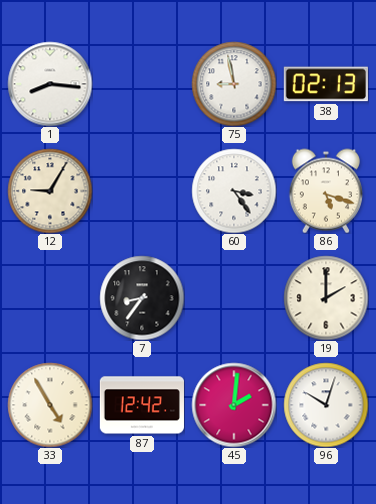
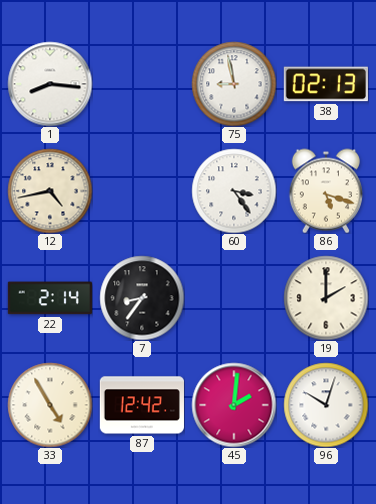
12: 9:05 -> 4:43
22: none -> 2:14
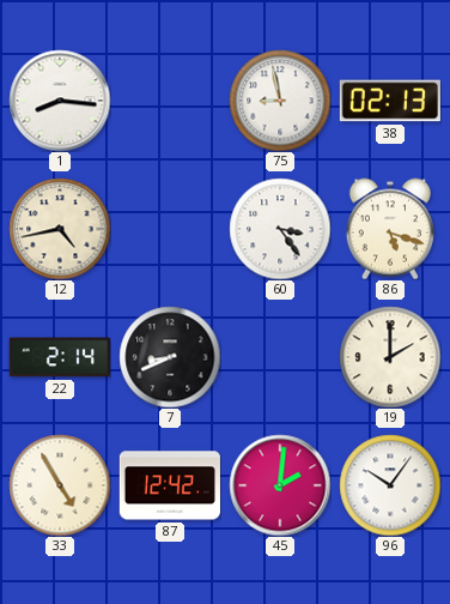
7: 8:36 -> 8:41
96: 10:03 -> 10:06
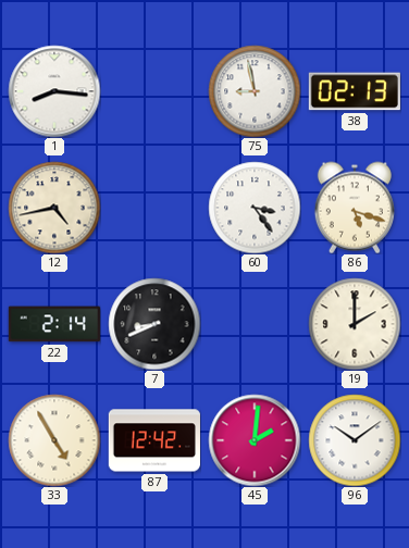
96: 10:06 -> 10:09
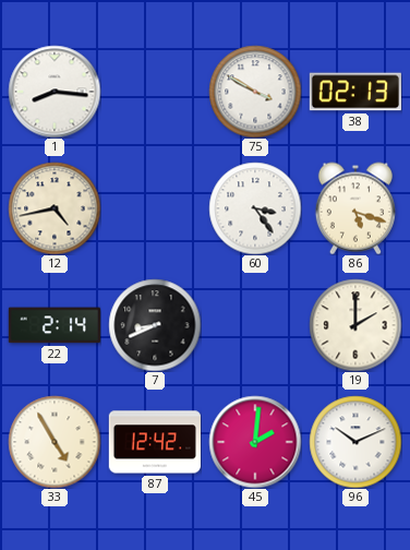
75: 8:58 -> 3:50
96: 10:09 -> 10:11
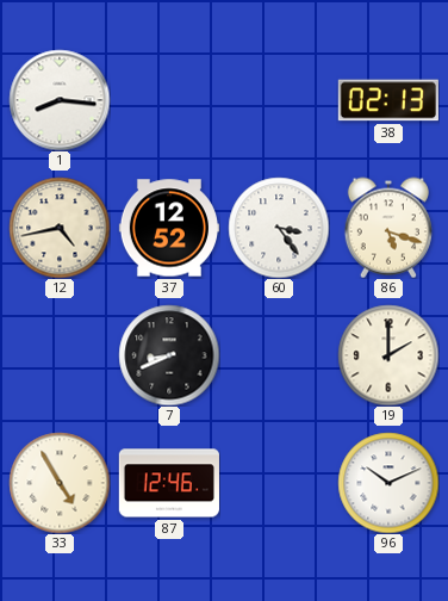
75: 3:50 -> none
37: none -> 12:52
22: 2:14 -> none
87: 12:42 -> 12:46
45: 2:01 -> none
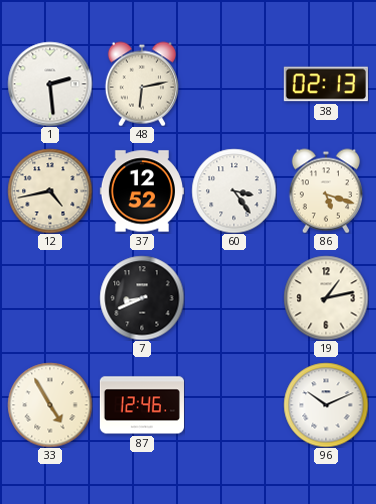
1: 8:16 -> 2:29
48: none -> 6:13
19: 2:00 -> 1:13
